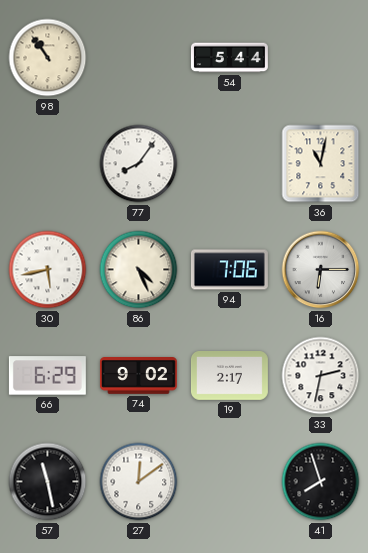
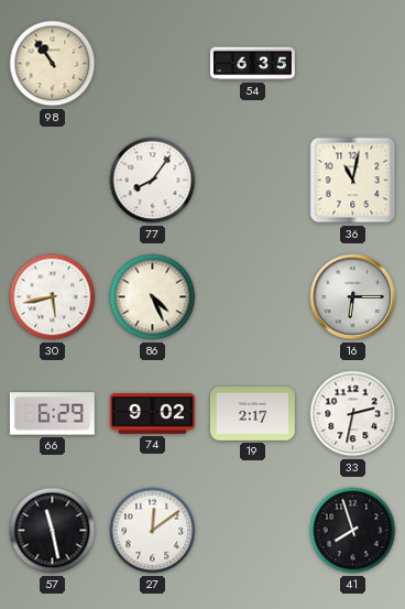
54: 5:44 -> 6:35
94: 7:06 -> none
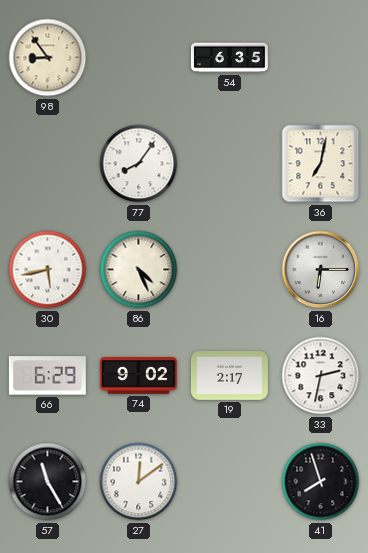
98: 10:54 -> 8:54
36: 11:02 -> 7:02
57: 11:28 -> 11:25
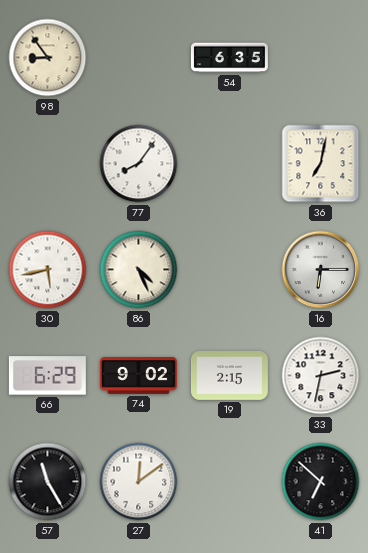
19: 2:17 -> 2:15
41: 7:57 -> 6:52
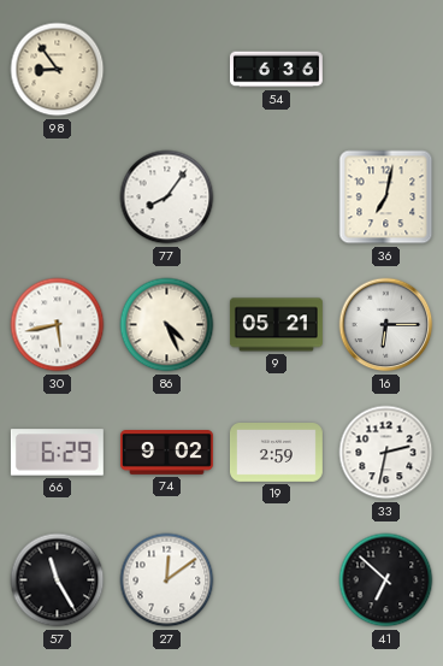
54: 6:35 -> 6:36
9: none -> 05:21
19: 2:15 -> 2:59
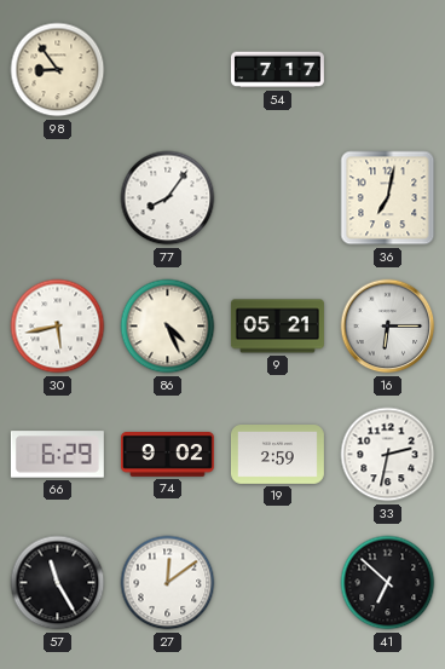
54: 6:36 -> 7:17
